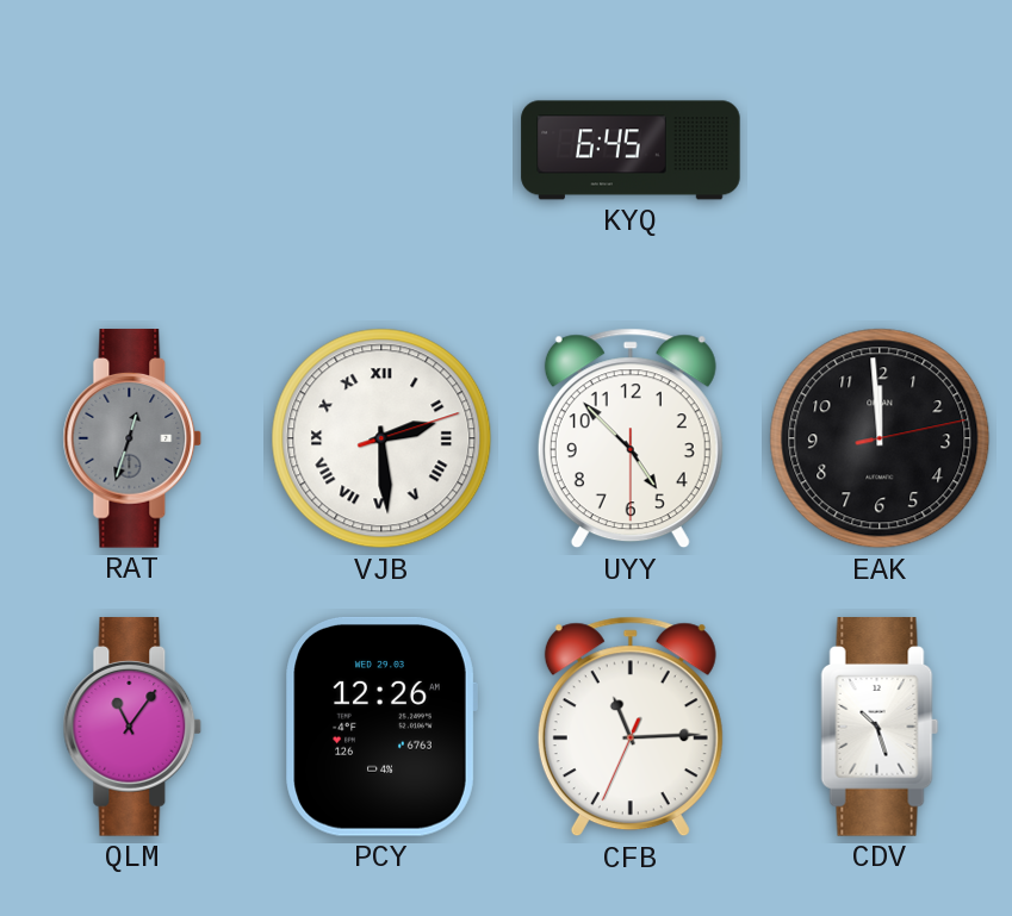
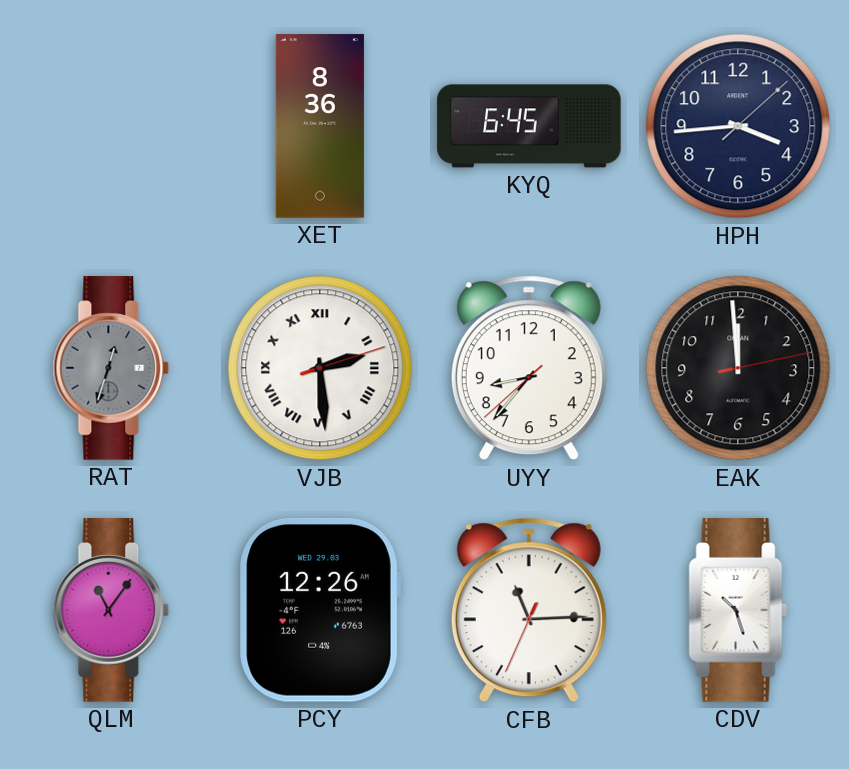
XET: none -> 8:36
HPH: none -> 3:44
UYY: 4:52 -> 8:36
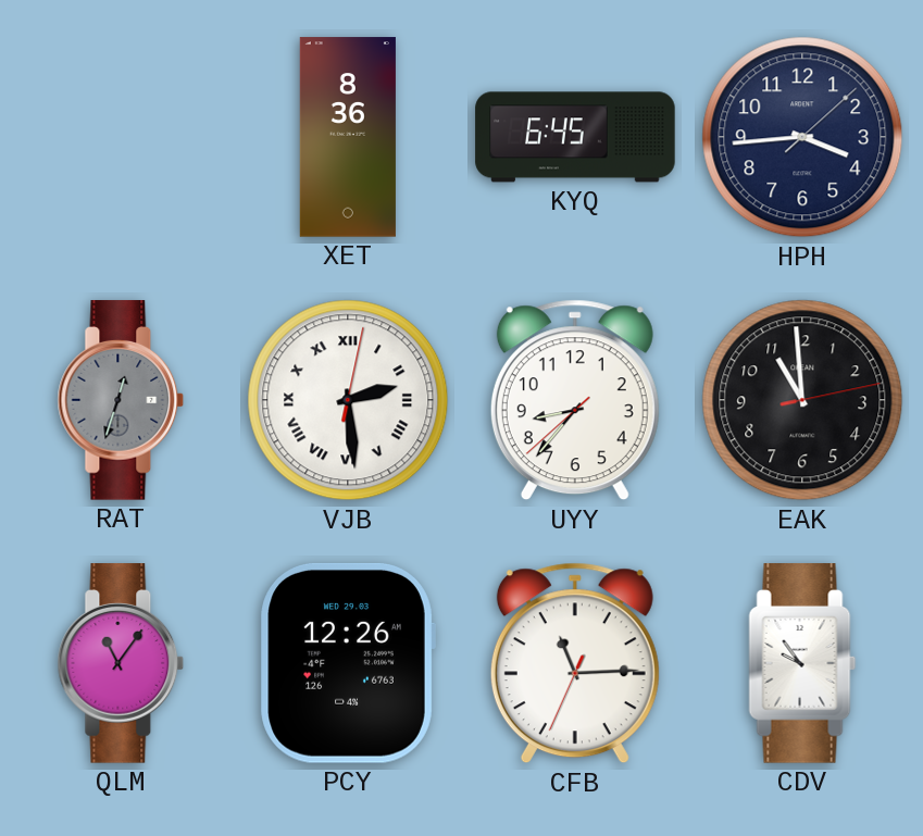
VJB: 2:29:12 -> 2:29:02
EAK: 11:59 -> 10:59
CDV: 10:27 -> 9:54
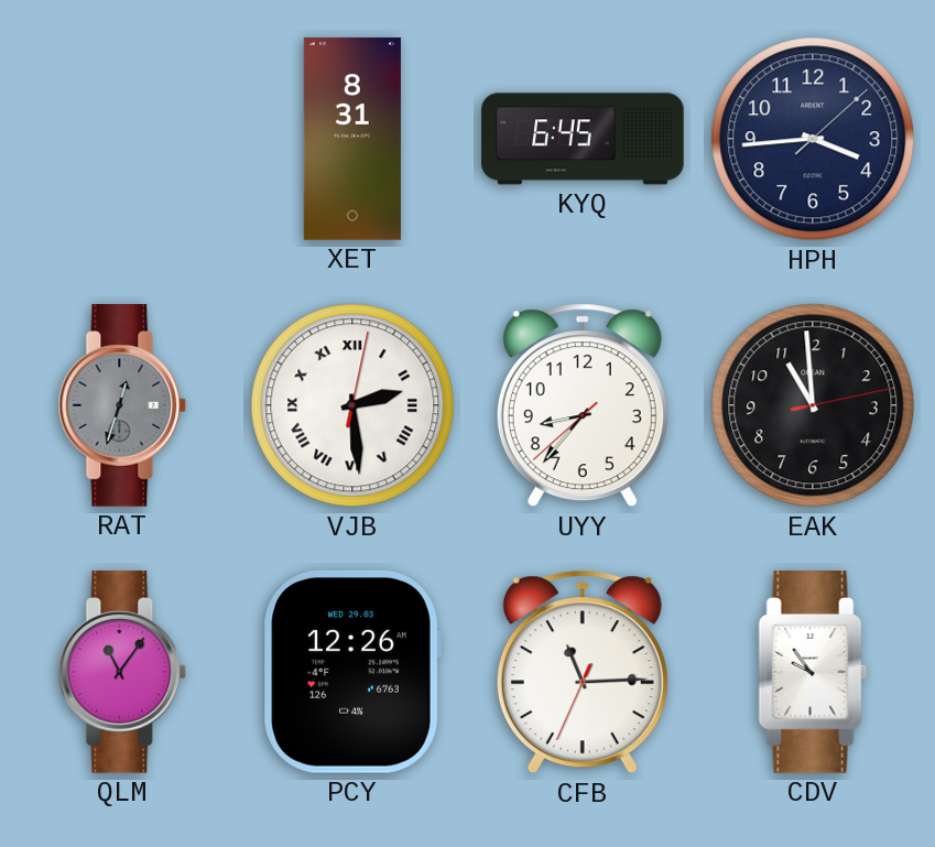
XET: 8:36 -> 8:31
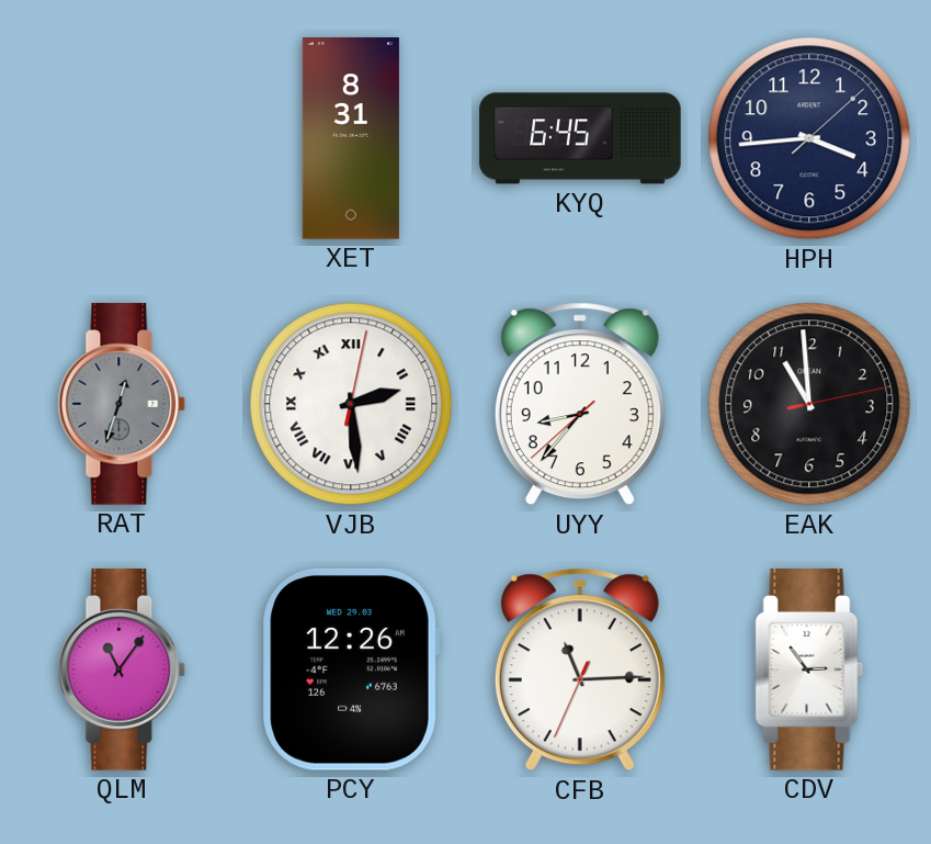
CDV: 9:54 -> 2:54
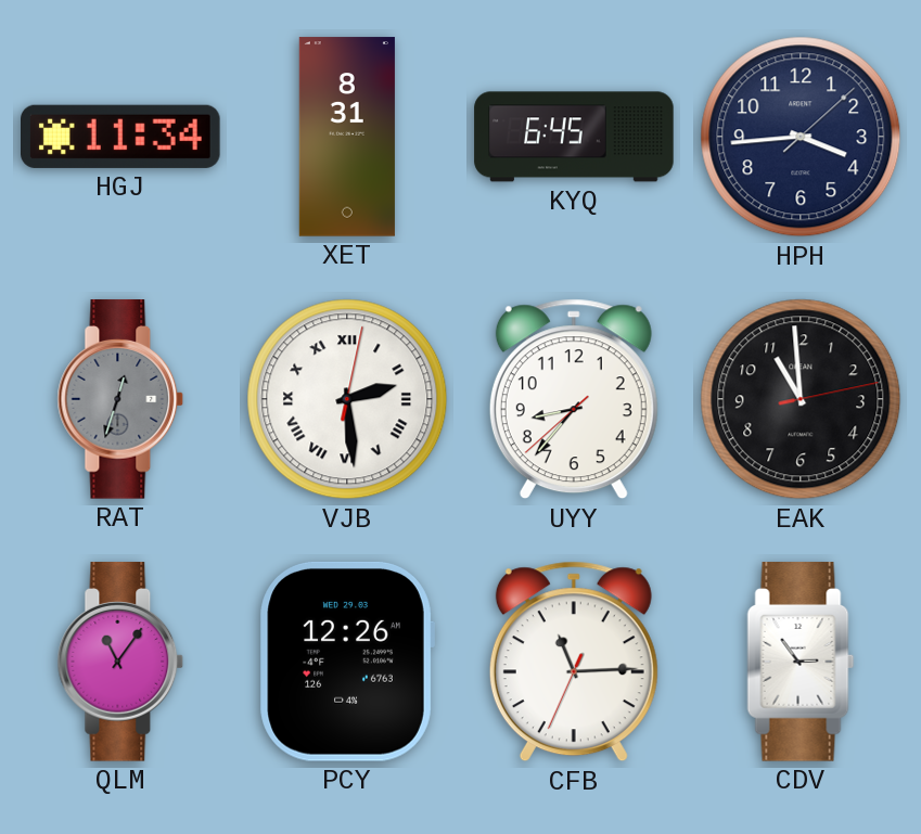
HGJ: none -> 11:34
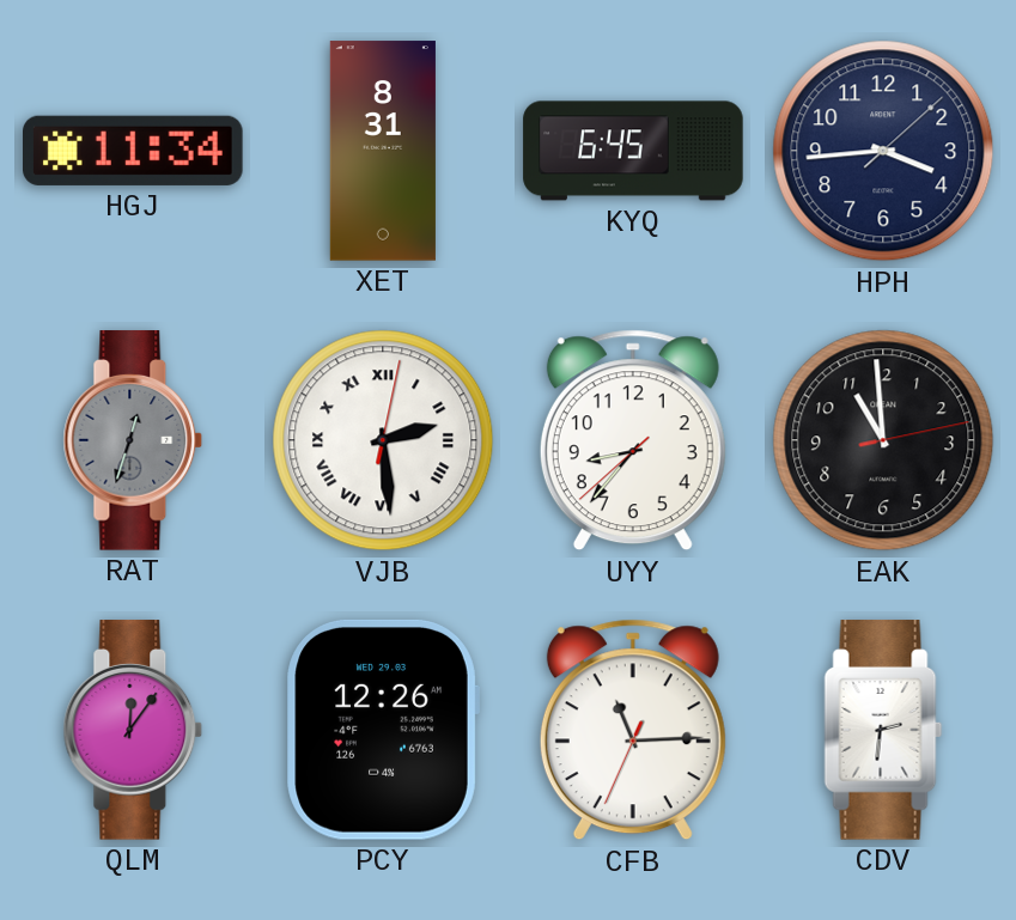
QLM: 11:06 -> 12:06
CDV: 2:54 -> 2:31
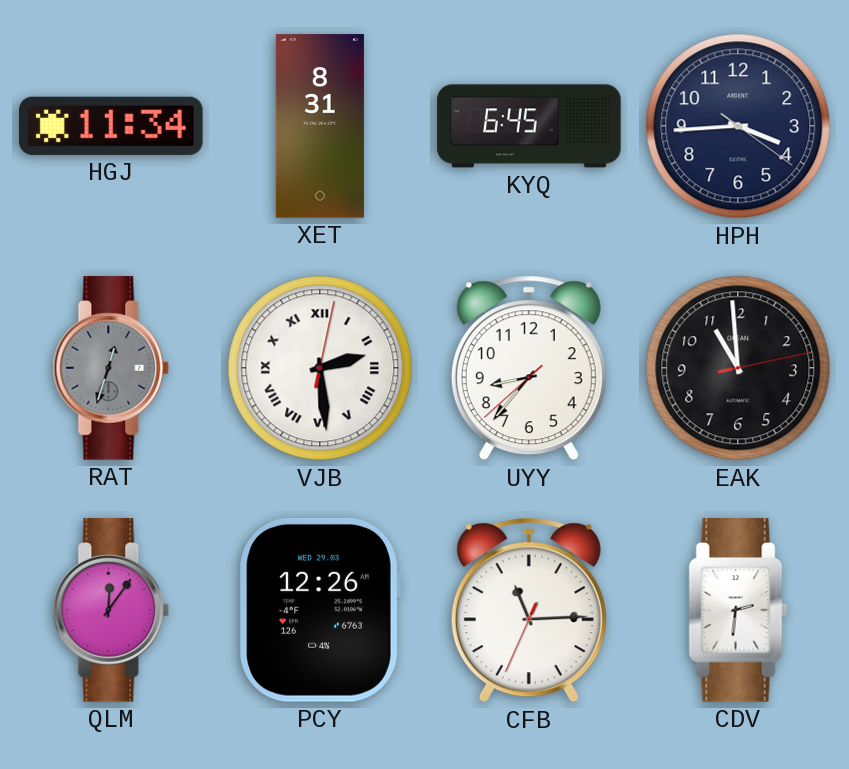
HPH: 3:44:08 -> 3:44:21
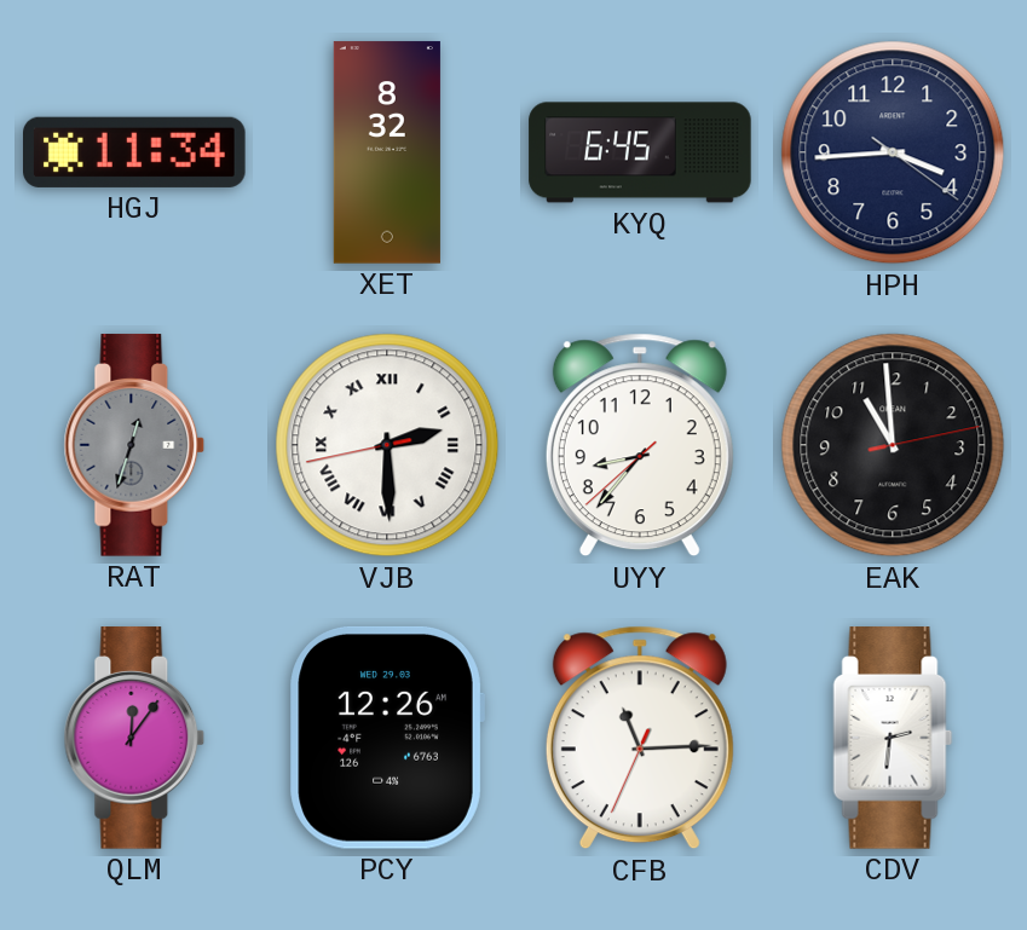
XET: 8:31 -> 8:32
VJB: 2:29:02 -> 2:29:43
